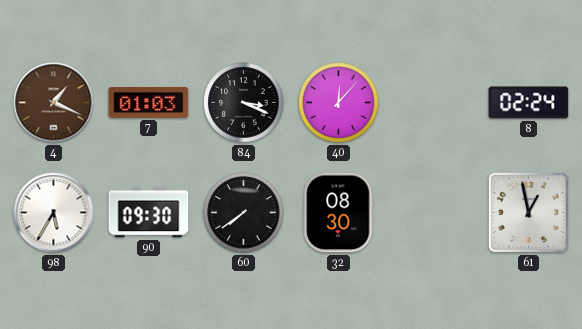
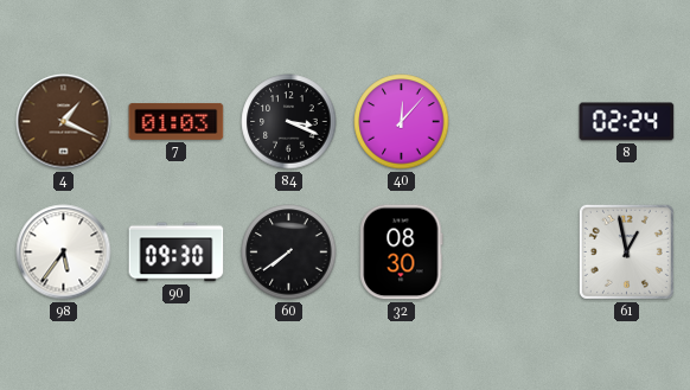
98: 5:35 -> 5:36
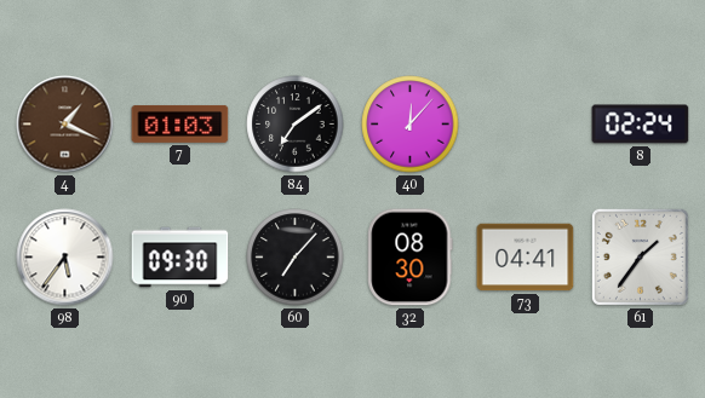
84: 3:19 -> 7:09
60: 7:39 -> 7:07
73: none -> 04:41
61: 12:58 -> 1:36
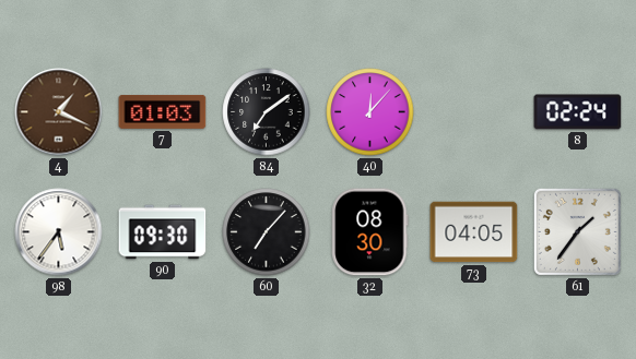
73: 04:41 -> 04:05
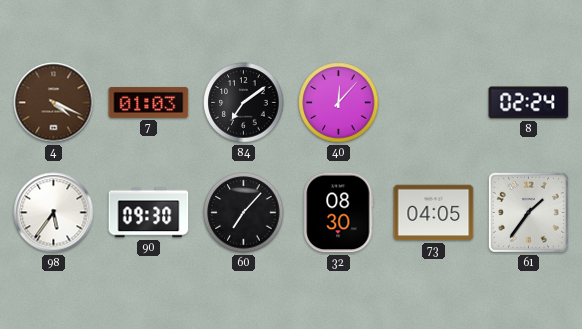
4: 1:19 -> 4:19
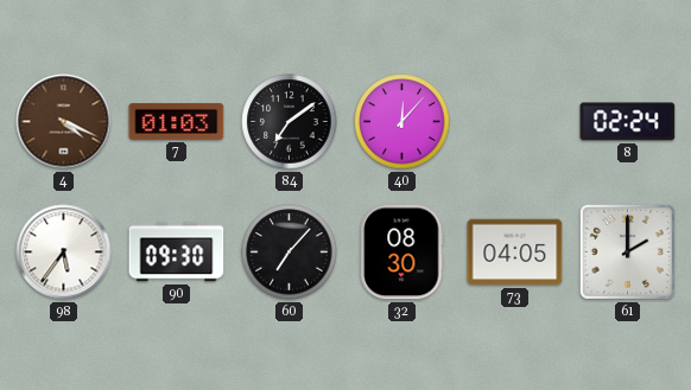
61: 1:36 -> 2:00
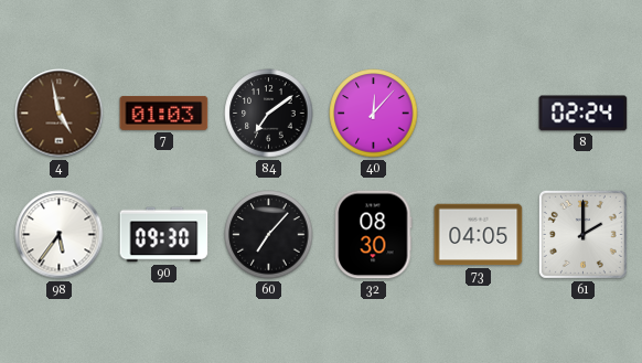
4: 4:19 -> 4:58
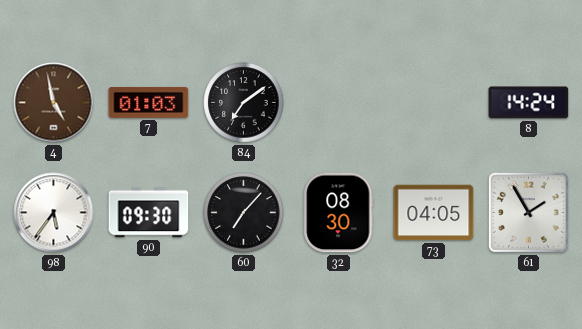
40: 12:07 -> none
8: 02:24 -> 14:24
61: 2:00 -> 1:55
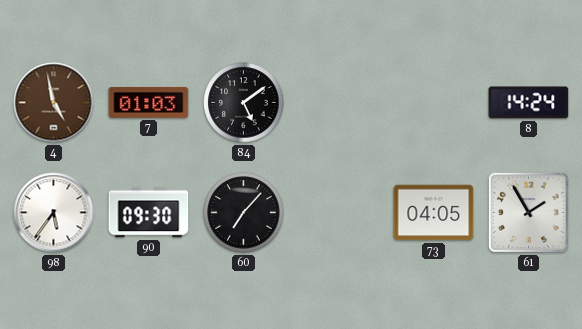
84: 7:09 -> 5:09
32: 08:30 -> none
